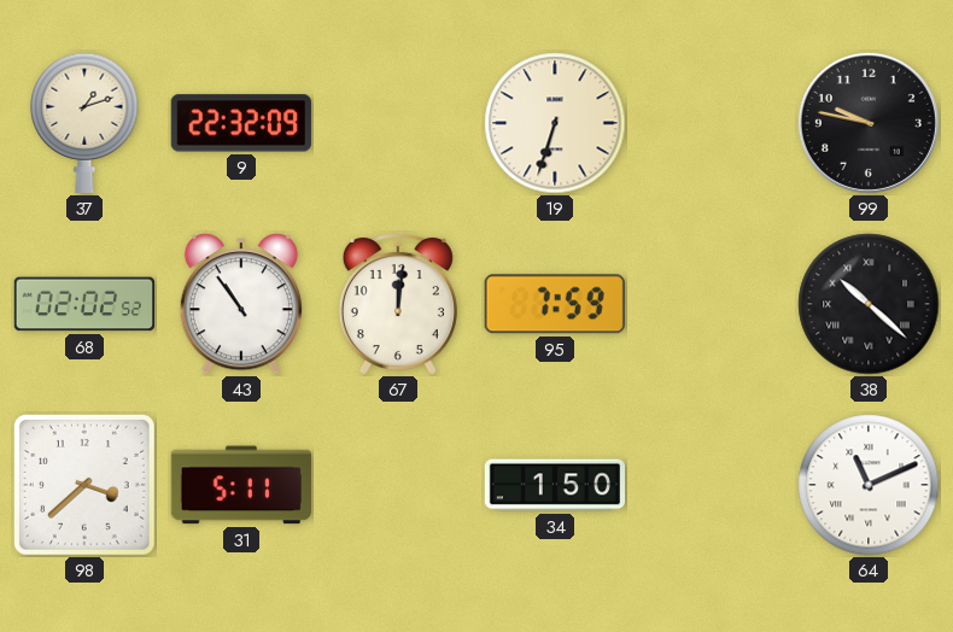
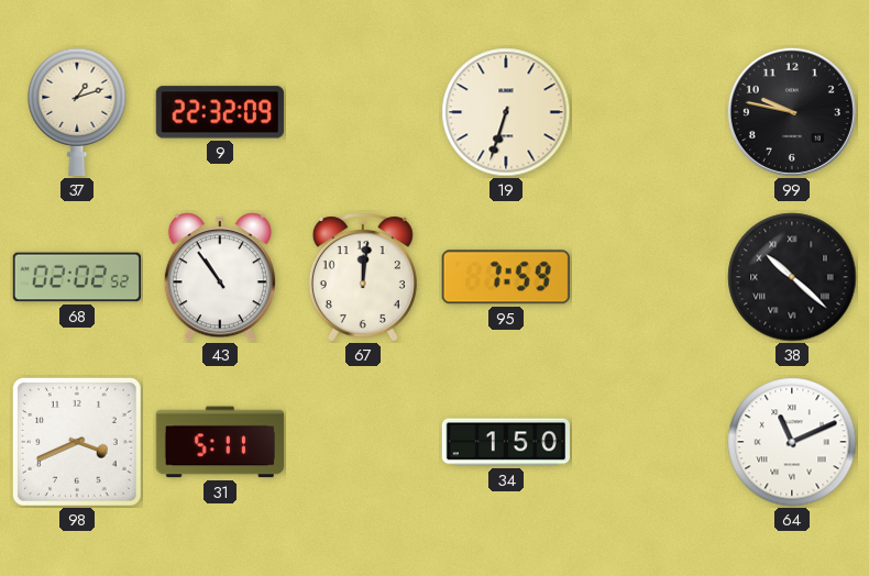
98: 3:38 -> 3:41
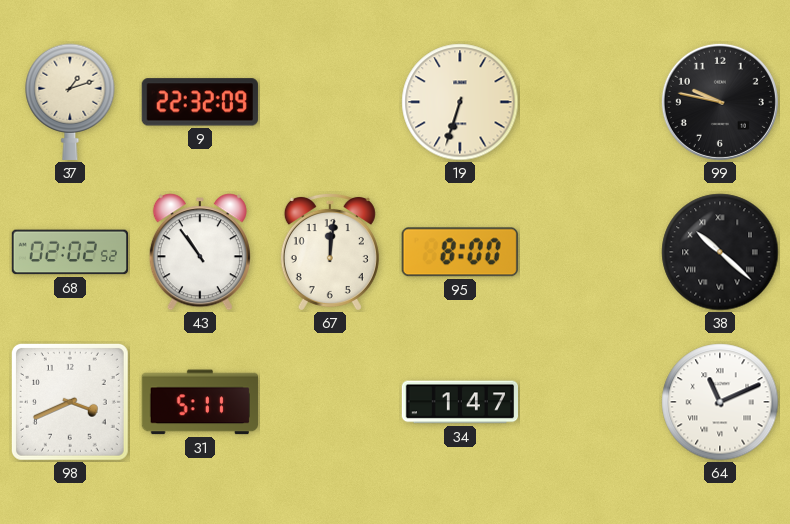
95: 7:59 -> 8:00
34: 1:50 -> 1:47
